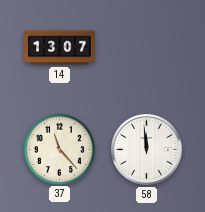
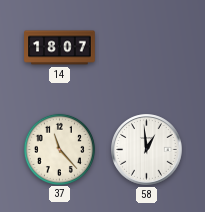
14: 13:07 -> 18:07
58: 11:59 -> 12:59
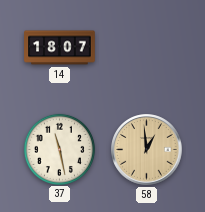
37: 11:23 -> 11:28
58 dial: white -> champagne
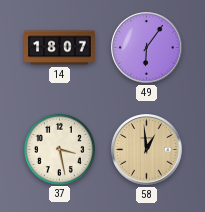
49: none -> 6:06
37: 11:28 -> 3:28
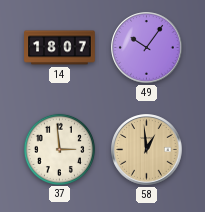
49: 6:06 -> 10:06
37: 3:28 -> 2:59
